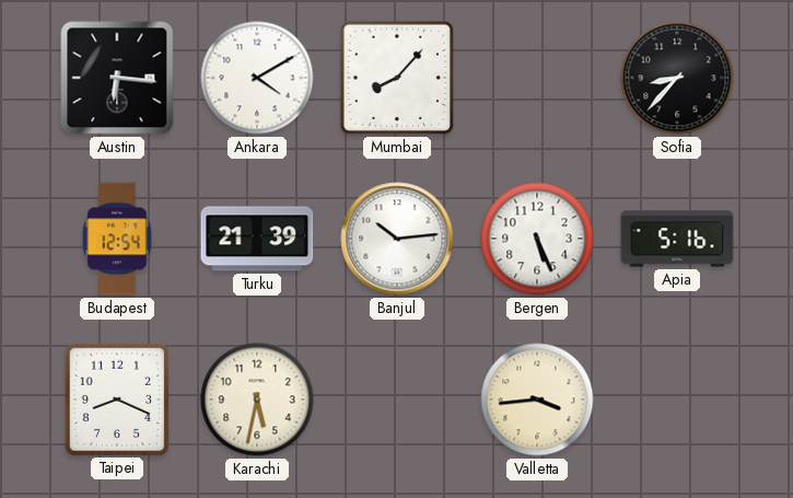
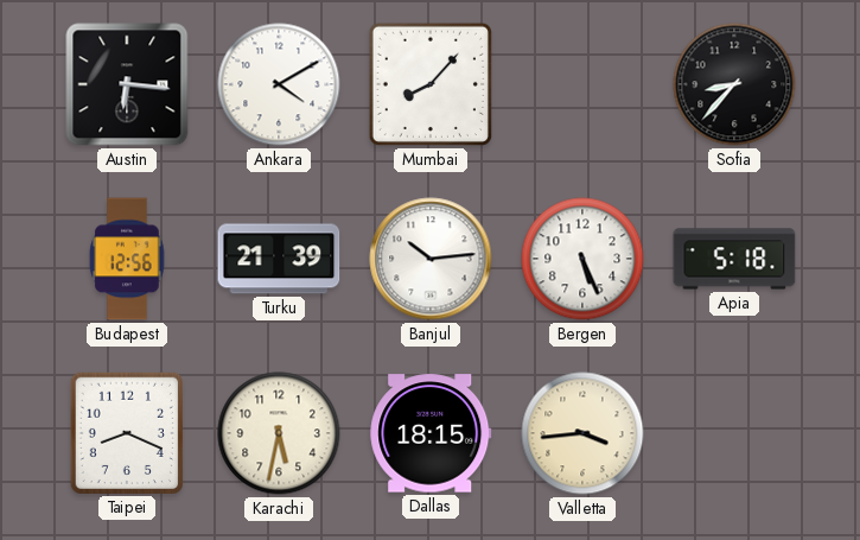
Budapest: 12:54 -> 12:56
Apia: 5:16 -> 5:18
Dallas: none -> 18:15
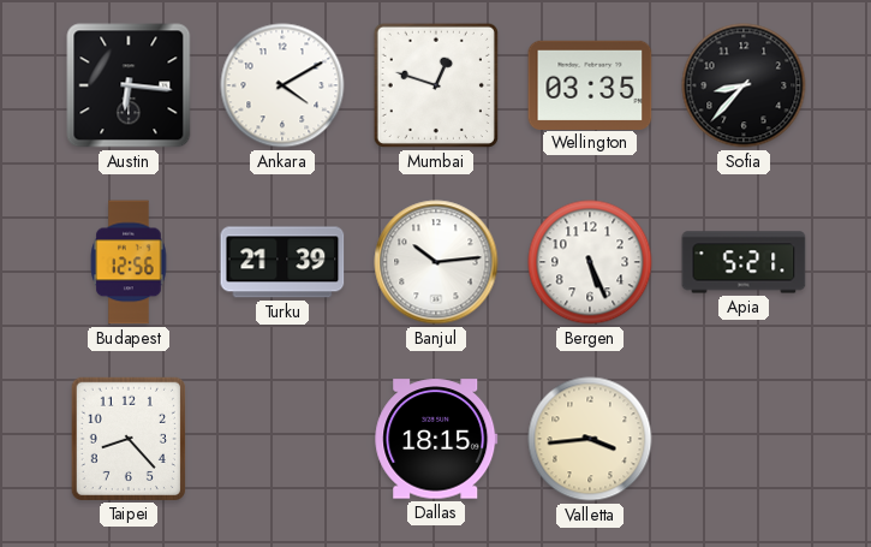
Mumbai: 8:07 -> 12:48
Wellington: none -> 03:35
Apia: 5:18 -> 5:21
Taipei: 8:19 -> 8:23
Karachi: 5:32 -> none
